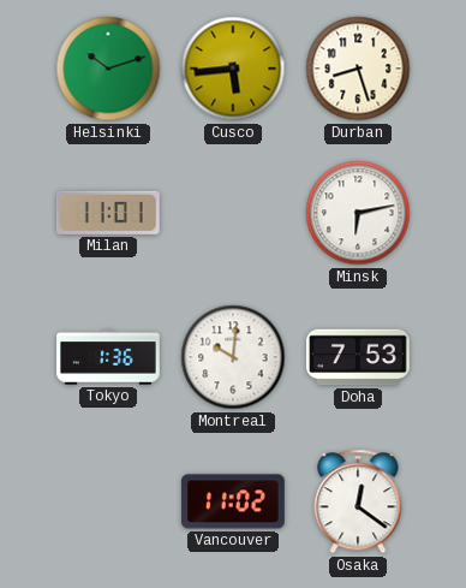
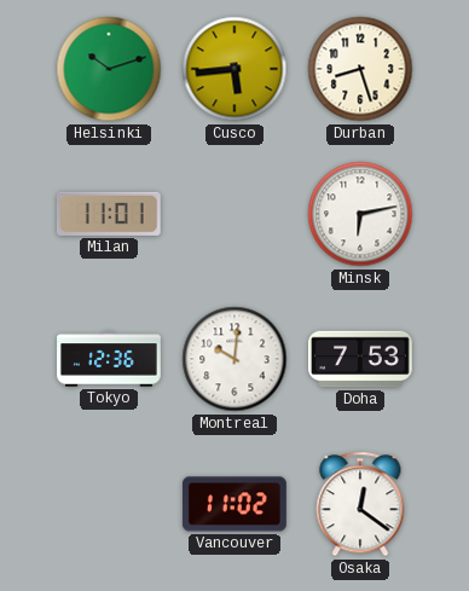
Tokyo: 1:36 -> 12:36
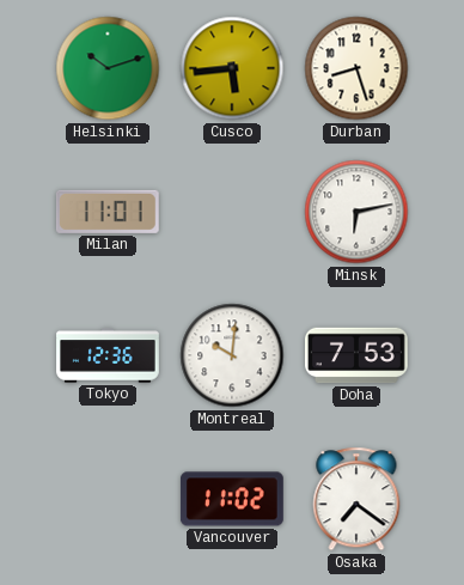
Osaka: 12:21 -> 7:21
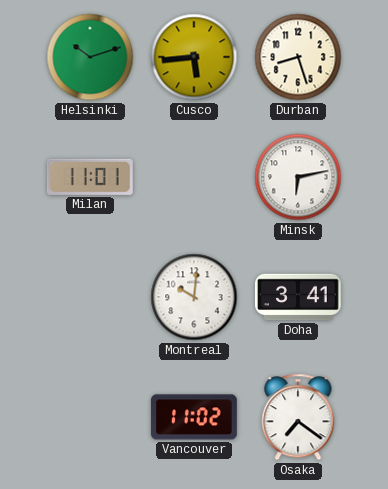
Tokyo: 12:36 -> none
Doha: 7:53 -> 3:41
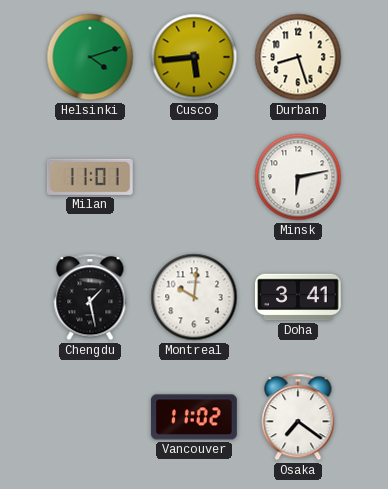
Helsinki: 10:12 -> 4:12
Chengdu: none -> 1:28
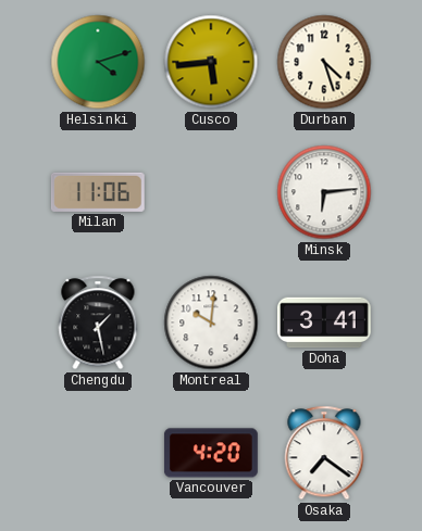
Durban: 8:27 -> 4:27
Milan: 11:01 -> 11:06
Minsk: 6:13 -> 6:14
Vancouver: 11:02 -> 4:20
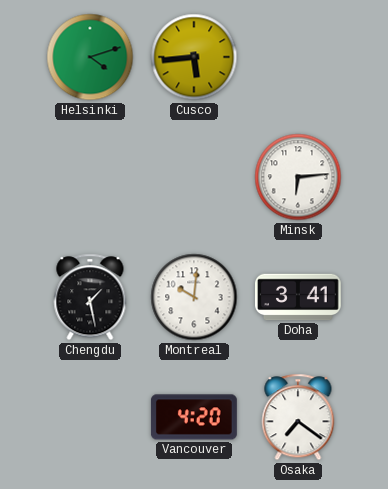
Durban: 4:27 -> none
Milan: 11:06 -> none
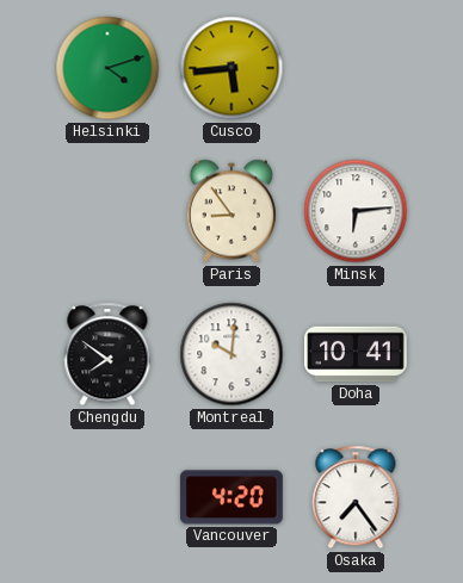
Paris: none -> 8:54
Chengdu: 1:28 -> 7:51
Doha: 3:41 -> 10:41
Osaka: 7:21 -> 7:24
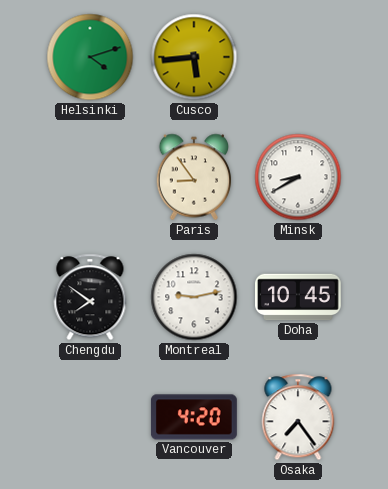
Minsk: 6:14 -> 8:40
Montreal: 10:01 -> 9:13
Doha: 10:41 -> 10:45
